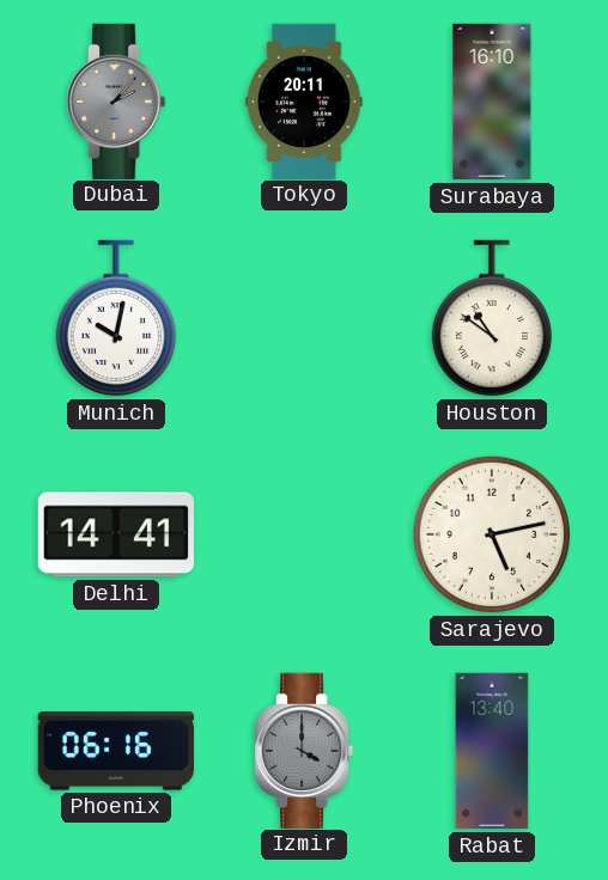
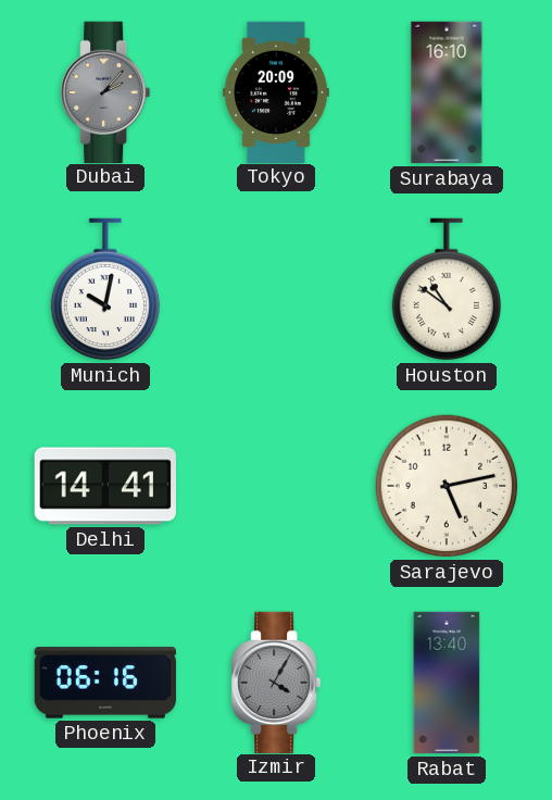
Tokyo: 20:11 -> 20:09
Izmir: 4:00 -> 4:05
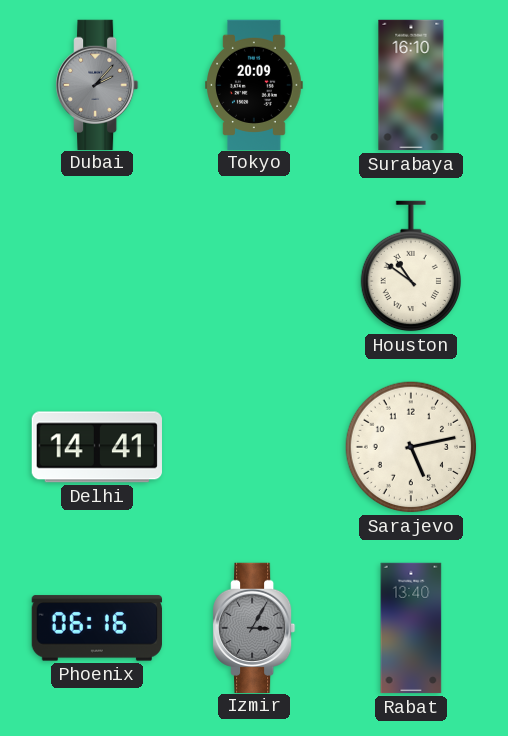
Munich: 10:02 -> none
Izmir: 4:05 -> 3:05
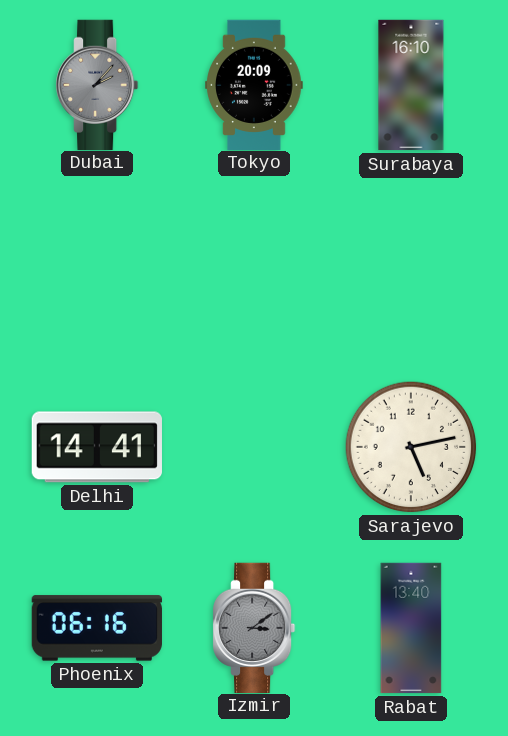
Houston: 10:51 -> none
Izmir: 3:05 -> 3:09
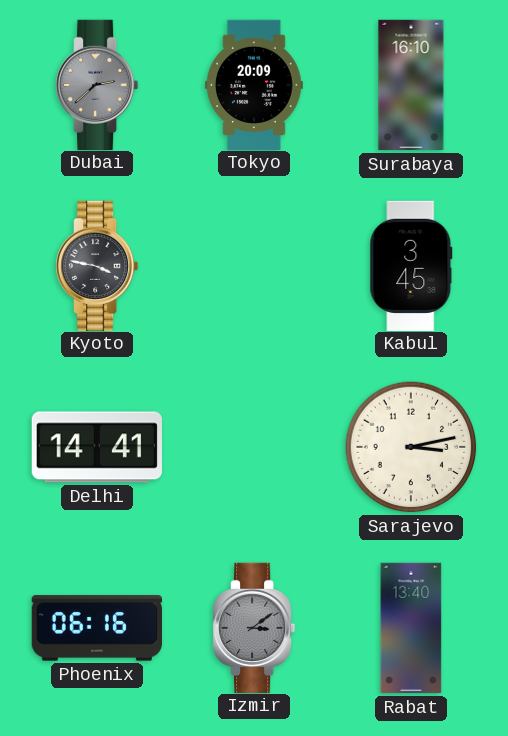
Dubai: 2:07 -> 2:38
Kyoto: none -> 3:47
Kabul: none -> 3:45
Sarajevo: 5:13 -> 3:13
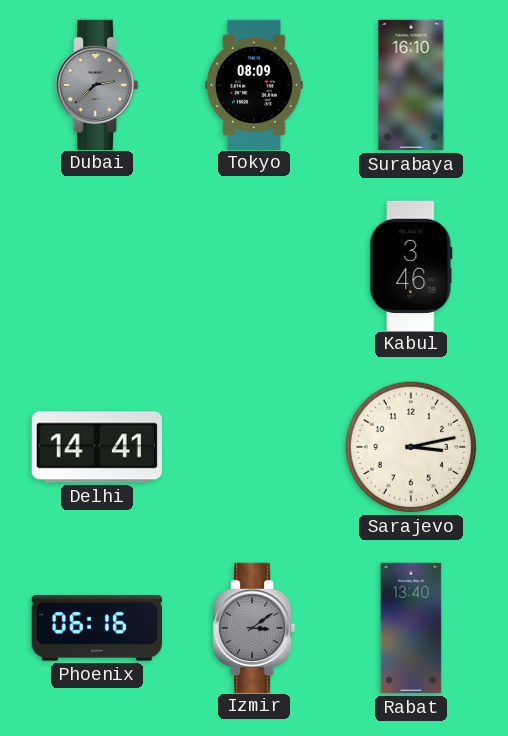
Tokyo: 20:09 -> 08:09
Kyoto: 3:47 -> none
Kabul: 3:45 -> 3:46
